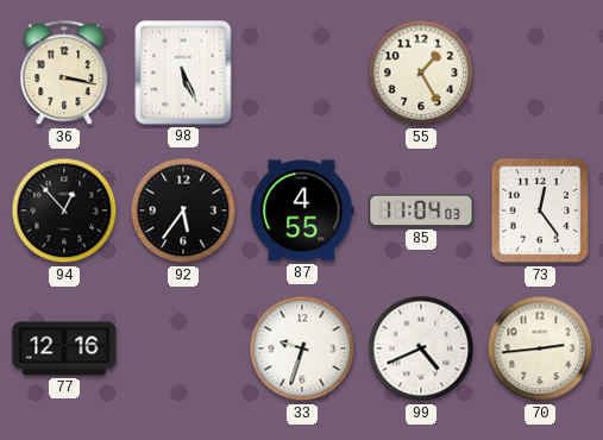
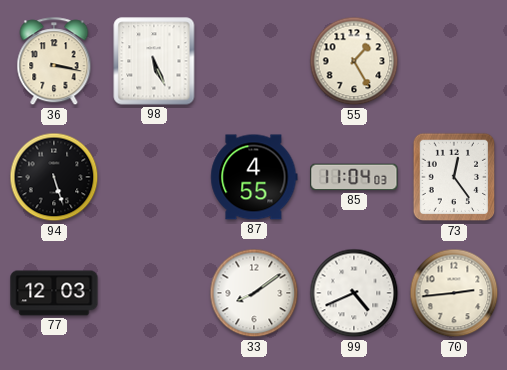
94: 12:53 -> 5:27
92: 5:36 -> none
77: 12:16 -> 12:03
33: 9:33 -> 8:09
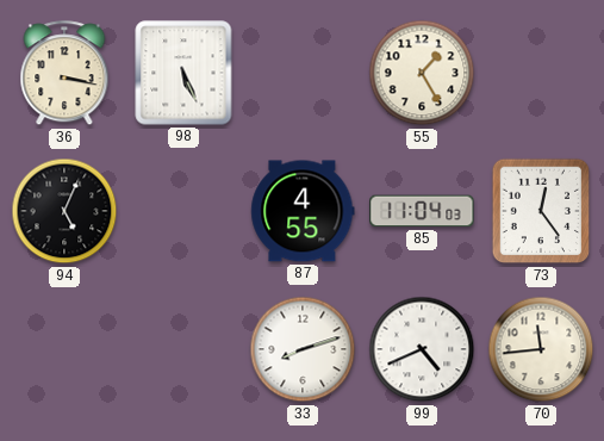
94: 5:27 -> 5:04
77: 12:03 -> none
33: 8:09 -> 8:12
70: 2:44 -> 11:44
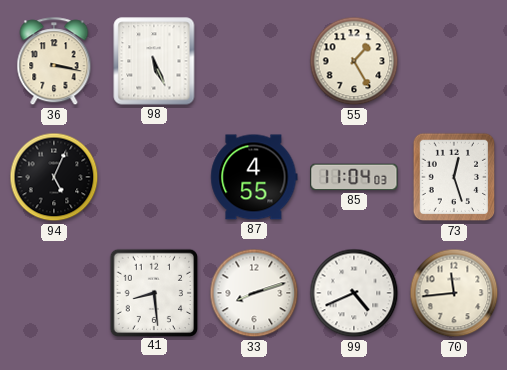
73: 12:24 -> 12:27
41: none -> 8:29
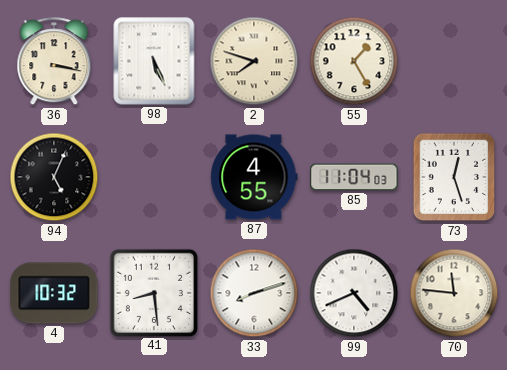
2: none -> 7:48
4: none -> 10:32
70: 11:44 -> 11:46
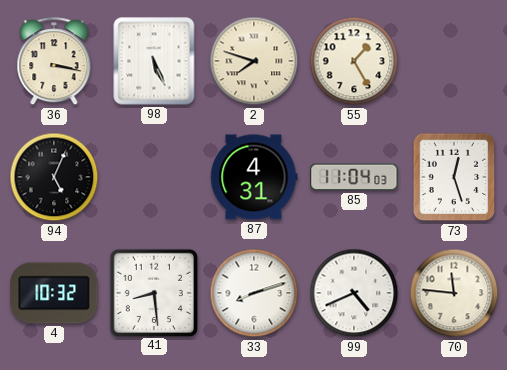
87: 4:55 -> 4:31
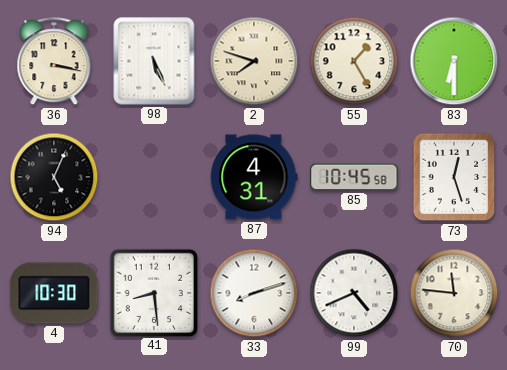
83: none -> 6:30
85: 11:04 -> 10:45
4: 10:32 -> 10:30
